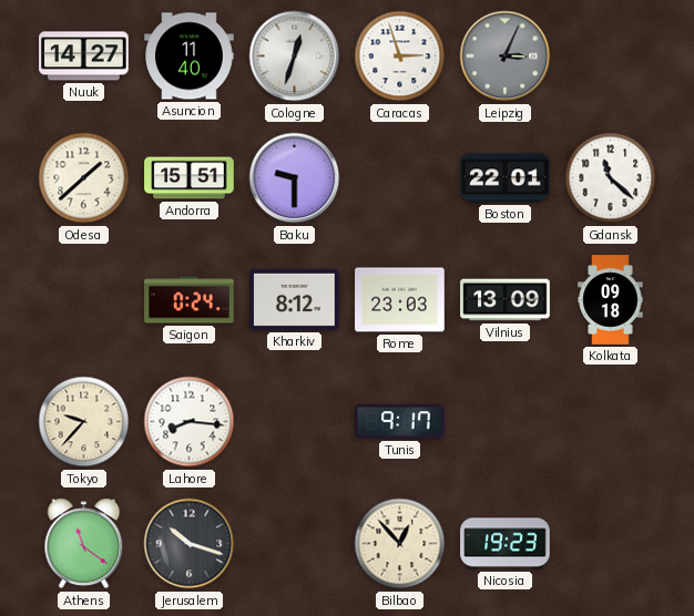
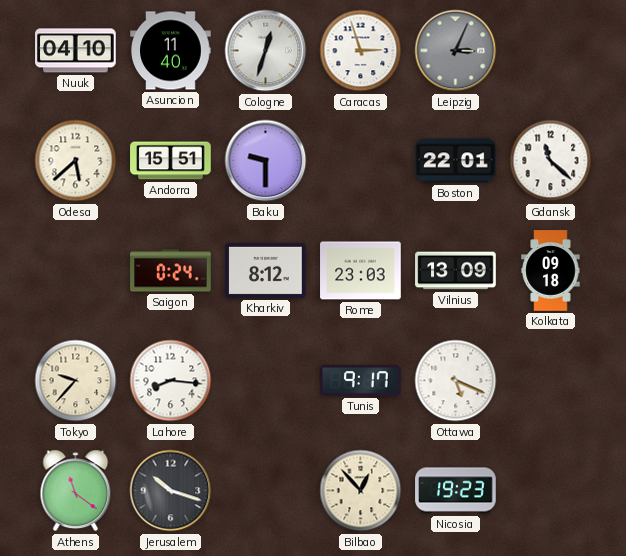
Nuuk: 14:27 -> 04:10
Odesa: 1:38 -> 5:38
Ottawa: none -> 5:19
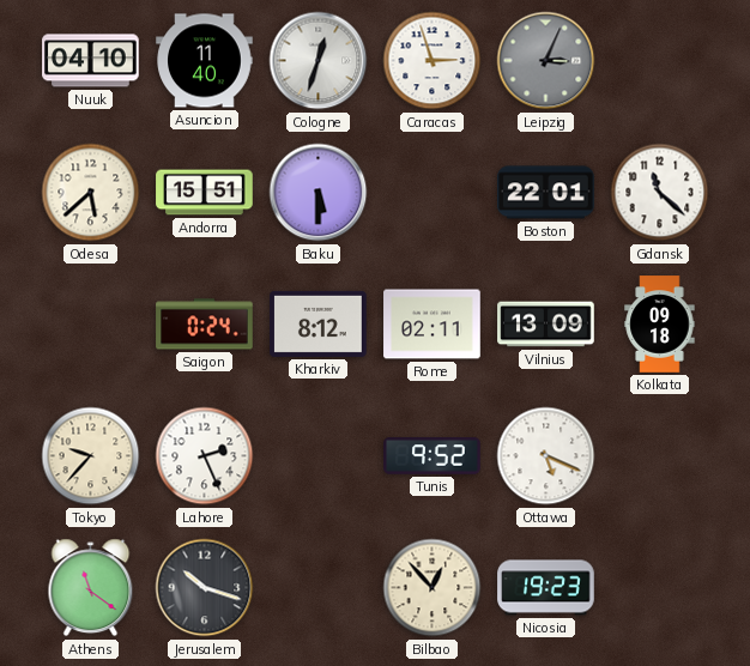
Baku: 9:30 -> 5:30
Rome: 23:03 -> 02:11
Lahore: 8:16 -> 2:26
Tunis: 9:17 -> 9:52
